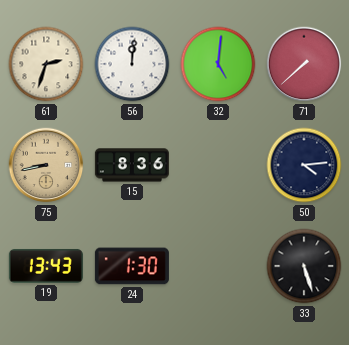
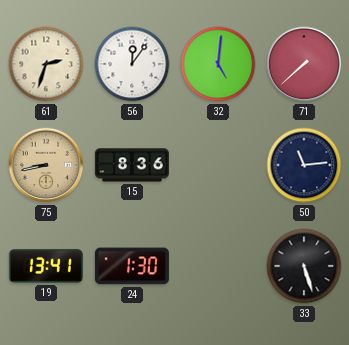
56: 12:01 -> 12:06
50: 4:14 -> 11:14
19: 13:43 -> 13:41
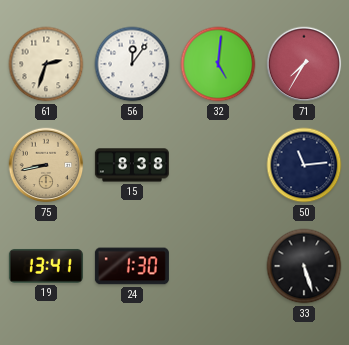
71: 7:38 -> 7:35
15: 8:36 -> 8:38
